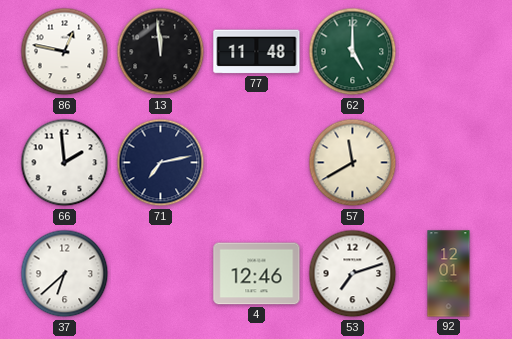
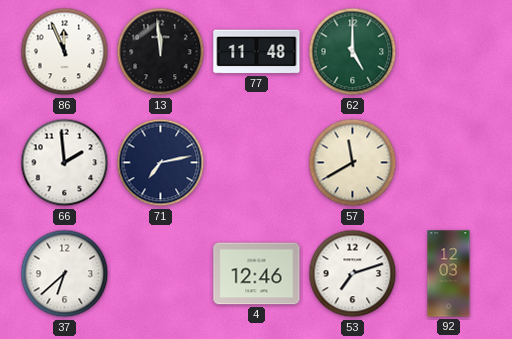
86: 12:47 -> 11:56
92: 12:01 -> 12:03
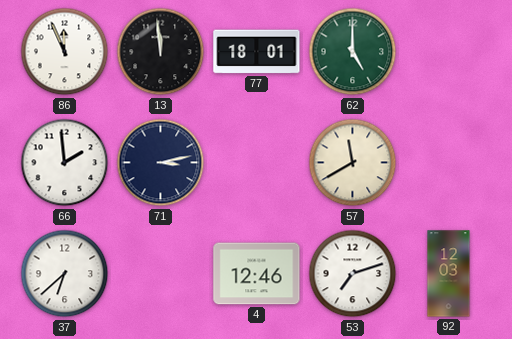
77: 11:48 -> 18:01
71: 7:13 -> 3:13
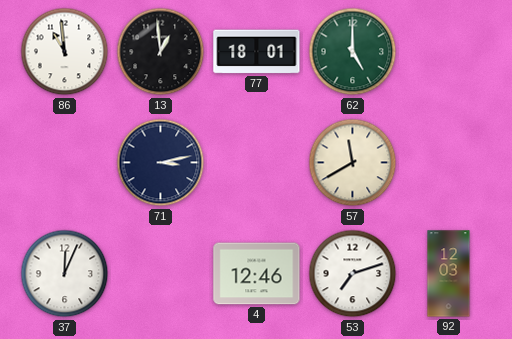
86: 11:56 -> 10:59
13: 11:59 -> 12:59
66: 1:59 -> none
37: 6:38 -> 12:04
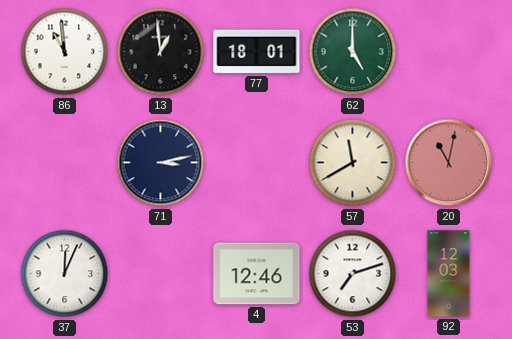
20: none -> 11:02
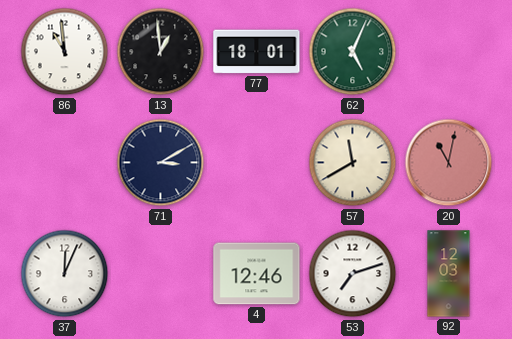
62: 5:00 -> 5:04
71: 3:13 -> 3:10
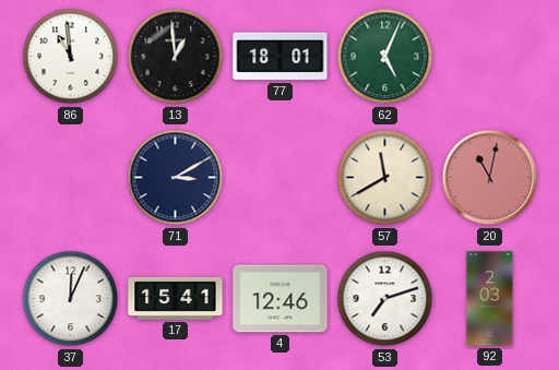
17: none -> 15:41
92: 12:03 -> 2:03
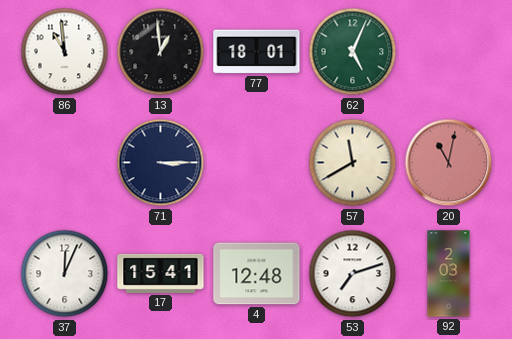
71: 3:10 -> 3:15
4: 12:46 -> 12:48
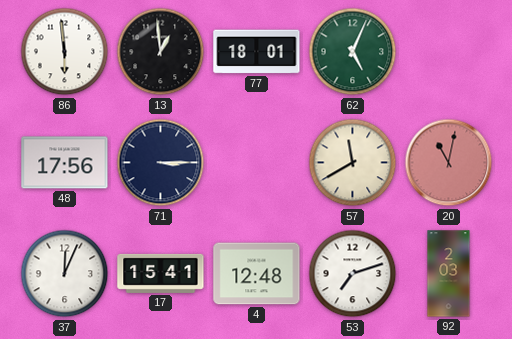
86: 10:59 -> 5:59
48: none -> 17:56
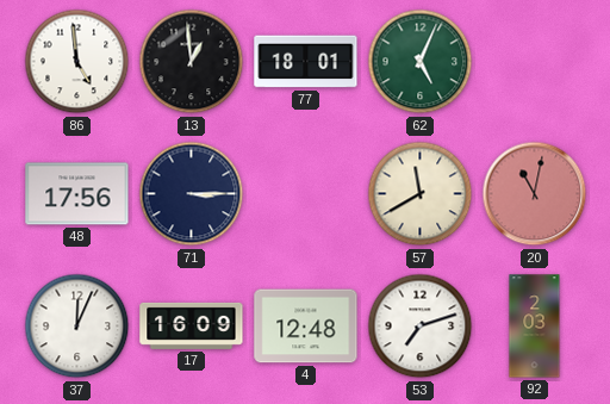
86: 5:59 -> 4:59
17: 15:41 -> 16:09
